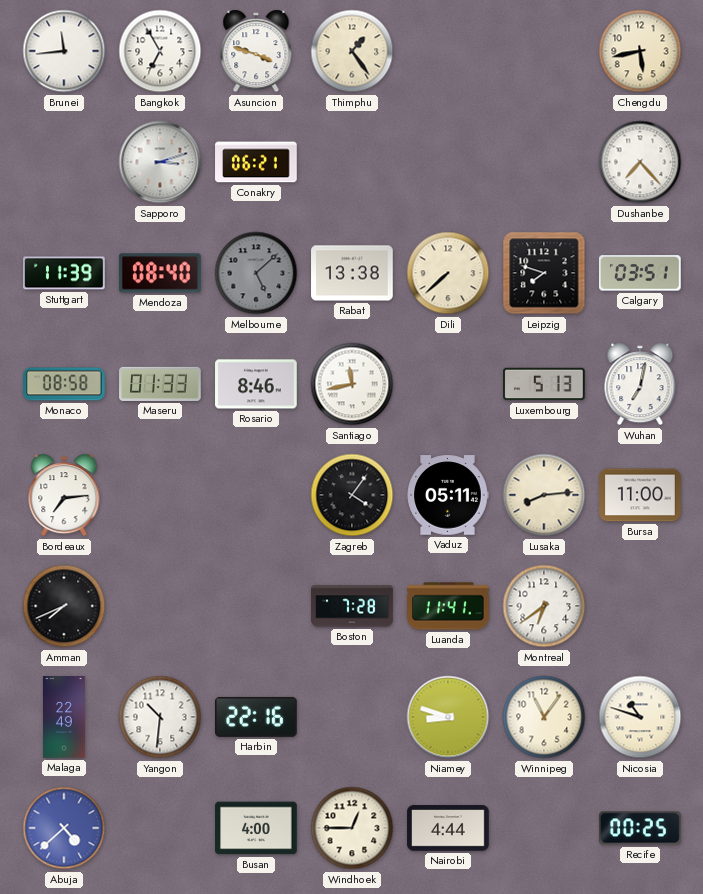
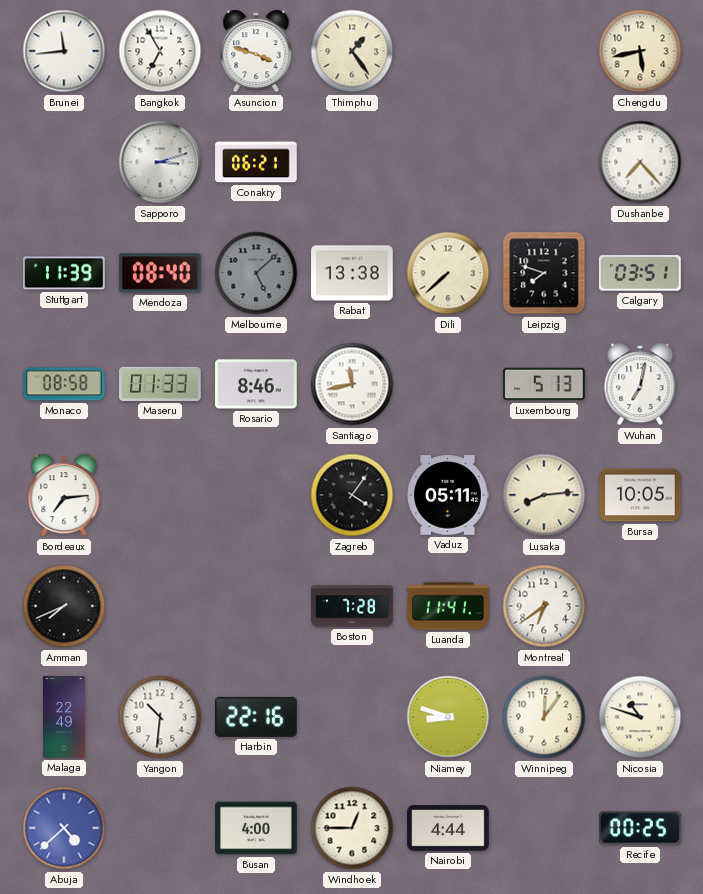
Bursa: 11:00 -> 10:05
Winnipeg: 11:06 -> 12:06
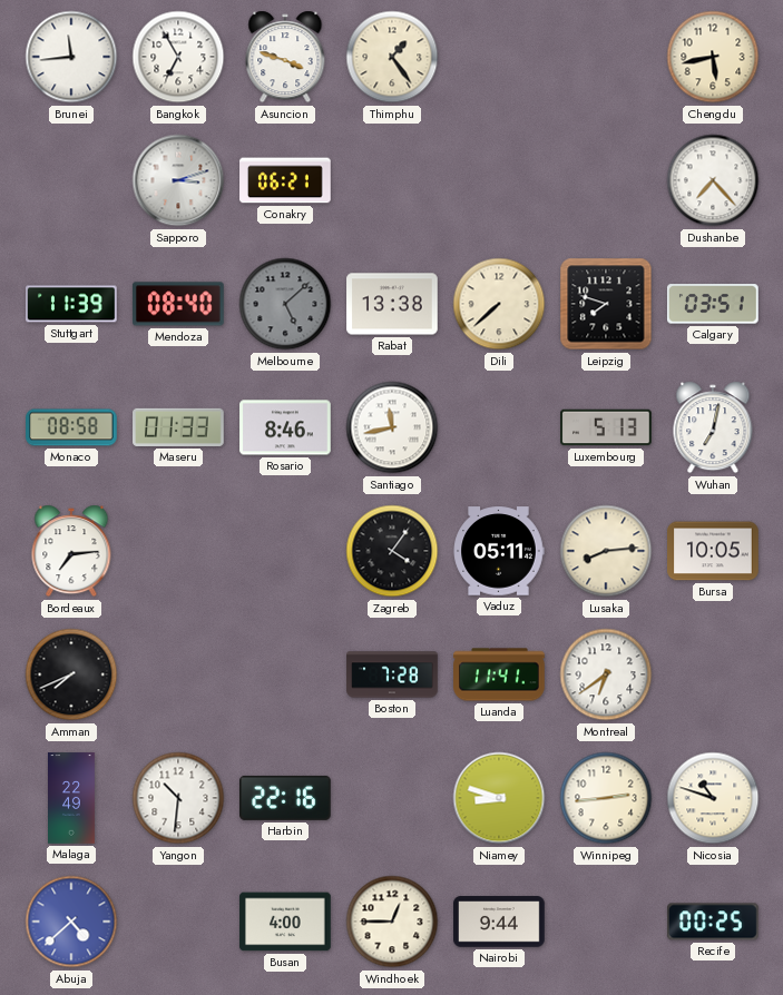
Winnipeg: 12:06 -> 2:44
Nairobi: 4:44 -> 9:44
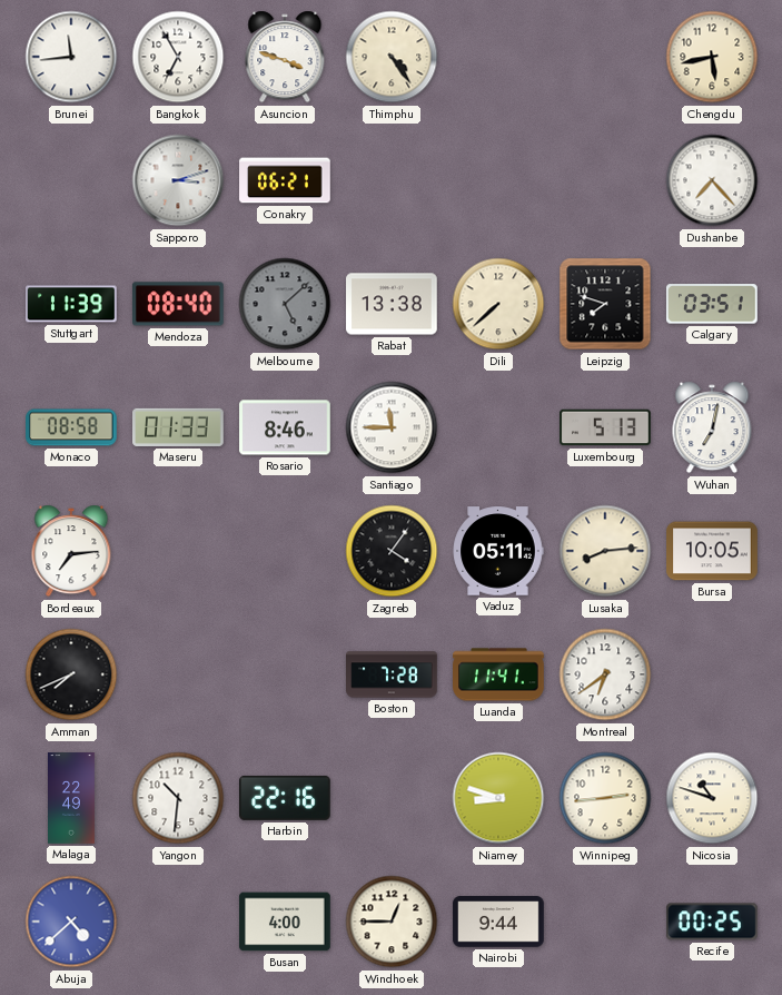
Thimphu: 1:24 -> 4:24
Santiago: 11:43 -> 11:45
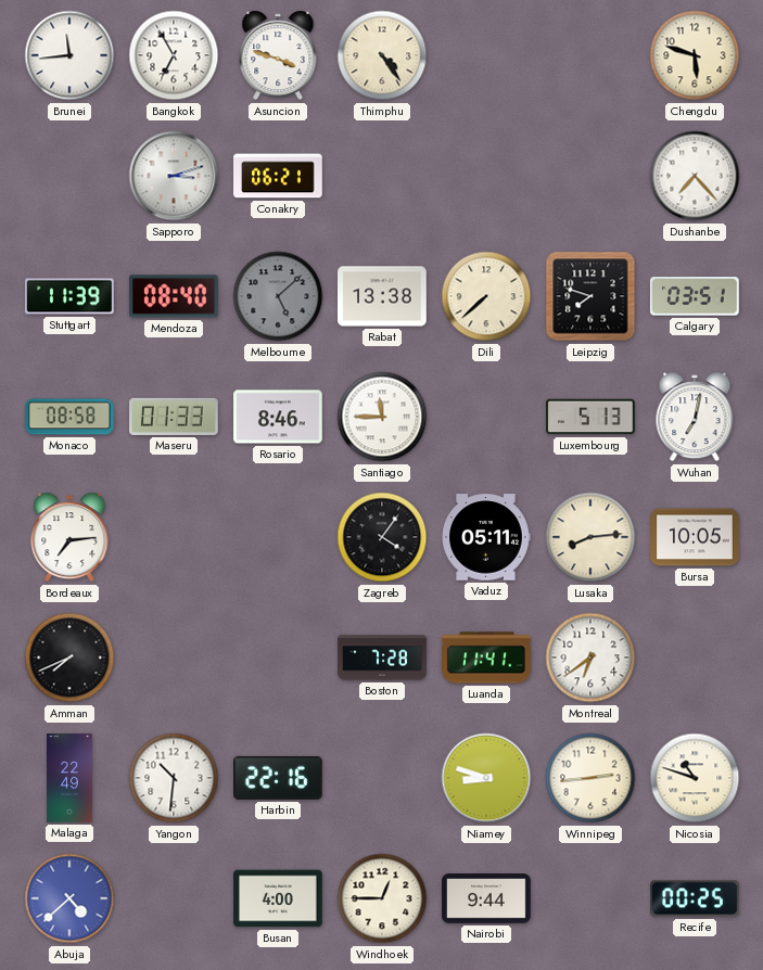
Chengdu: 5:43 -> 5:48
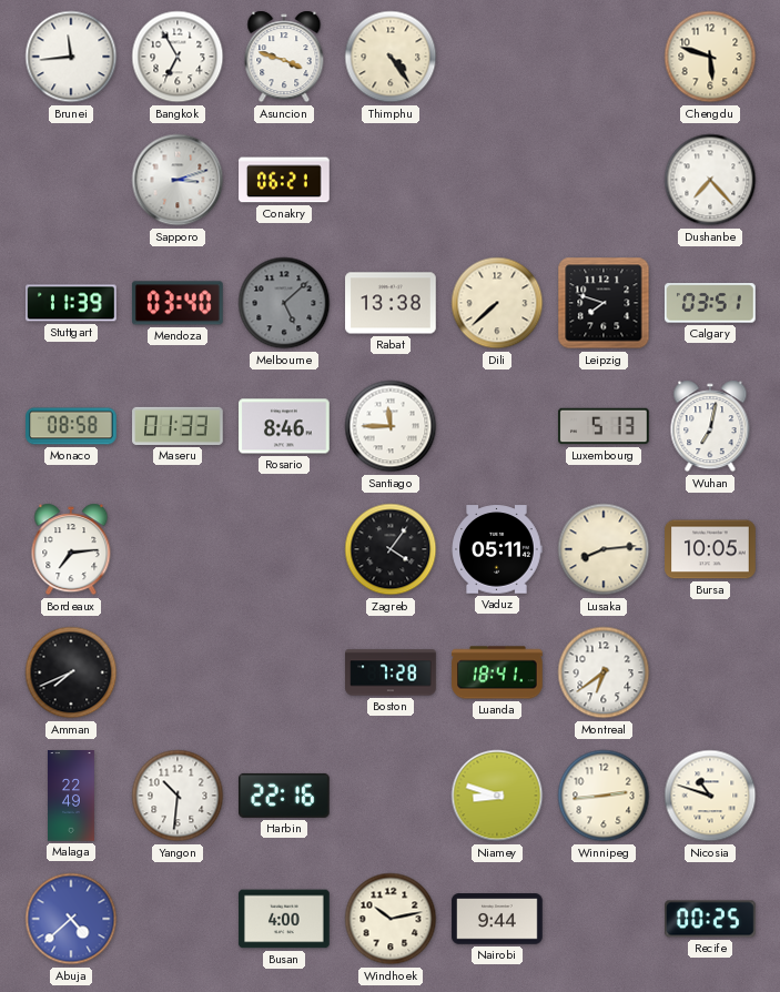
Mendoza: 08:40 -> 03:40
Luanda: 11:41 -> 18:41
Windhoek: 12:45 -> 10:13
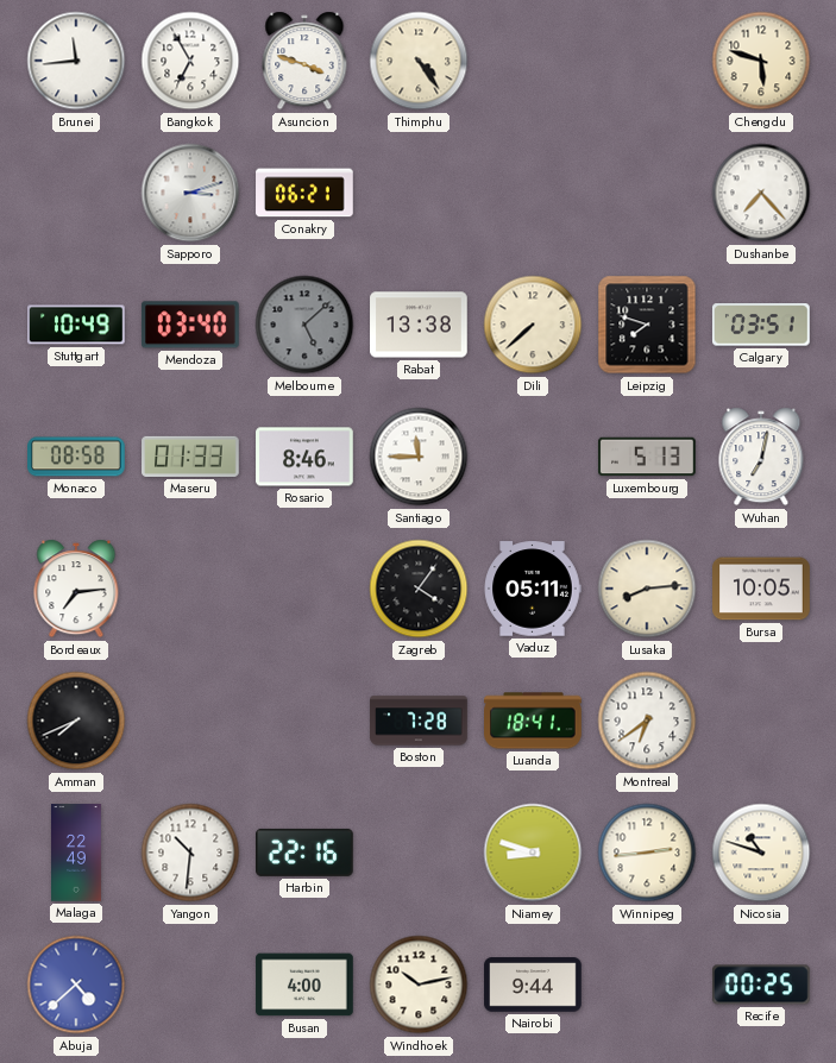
Stuttgart: 11:39 -> 10:49
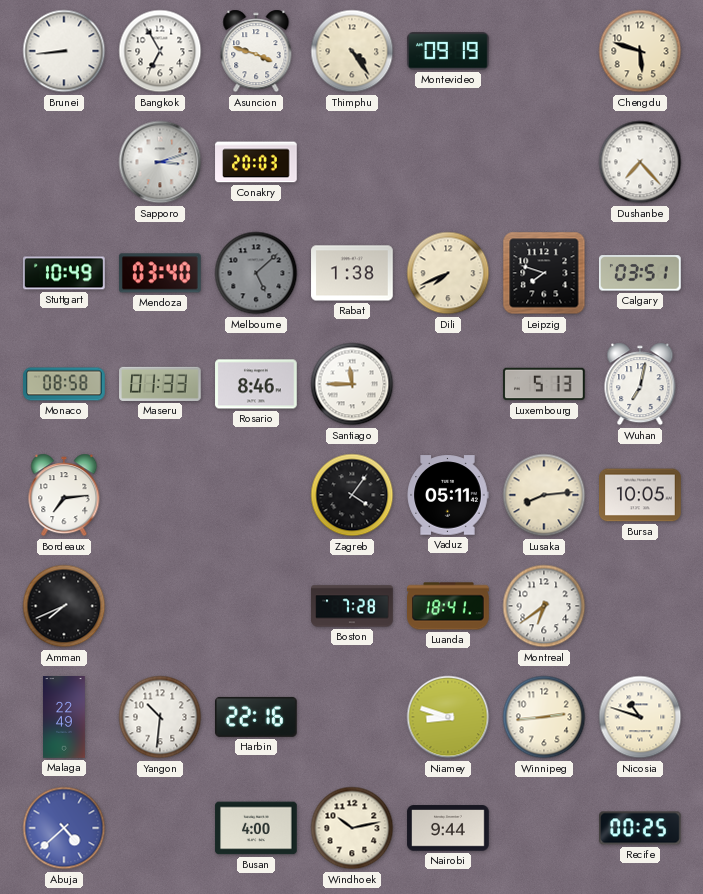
Brunei: 11:44 -> 8:44
Montevideo: none -> 09:19
Conakry: 06:21 -> 20:03
Rabat: 13:38 -> 1:38
Dili: 7:38 -> 7:41
